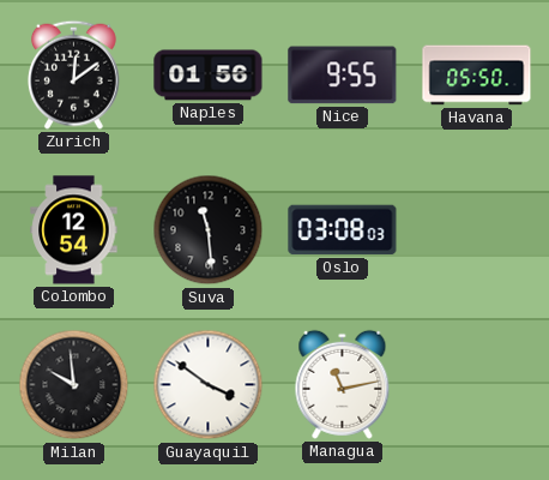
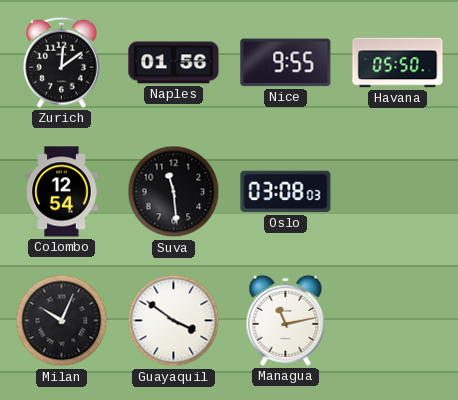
Milan: 9:59 -> 10:04
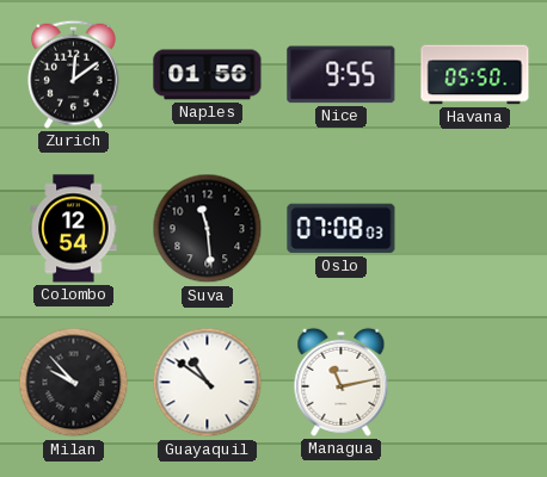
Oslo: 03:08 -> 07:08
Milan: 10:04 -> 9:53
Guayaquil: 3:51 -> 10:51
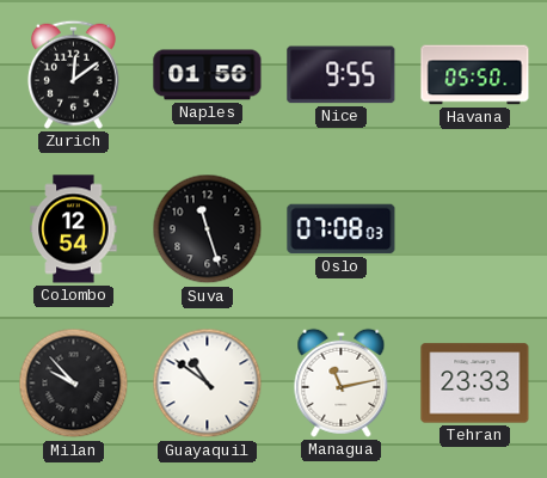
Suva: 11:29 -> 11:27
Tehran: none -> 23:33
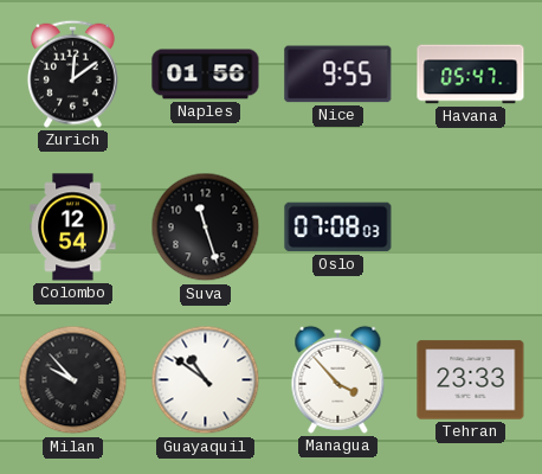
Havana: 05:50 -> 05:47
Managua: 11:13 -> 3:53
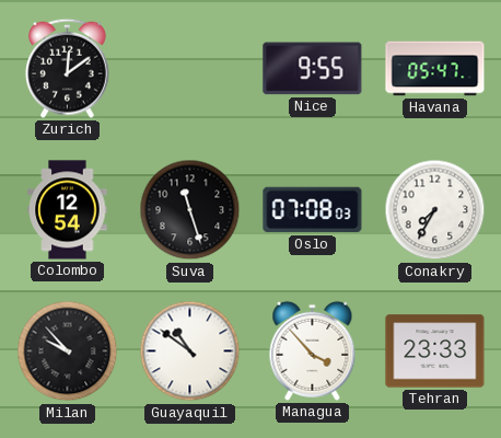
Naples: 01:56 -> none
Conakry: none -> 7:35
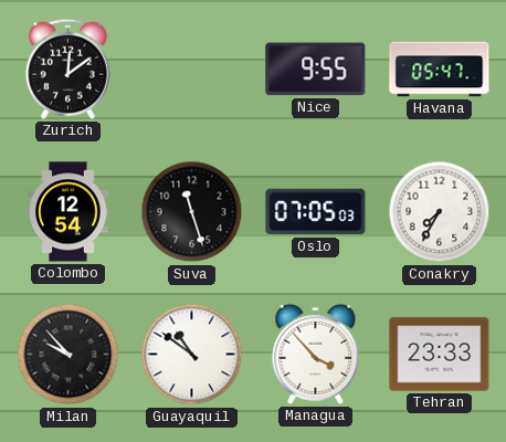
Oslo: 07:08 -> 07:05
